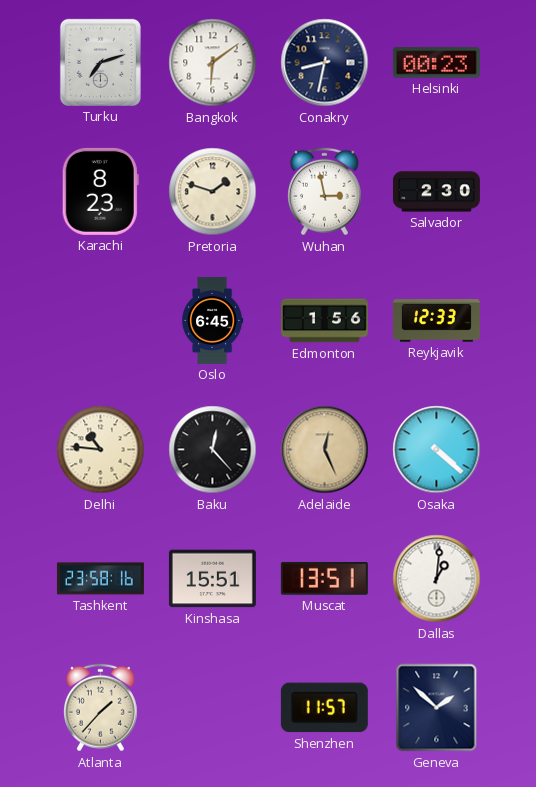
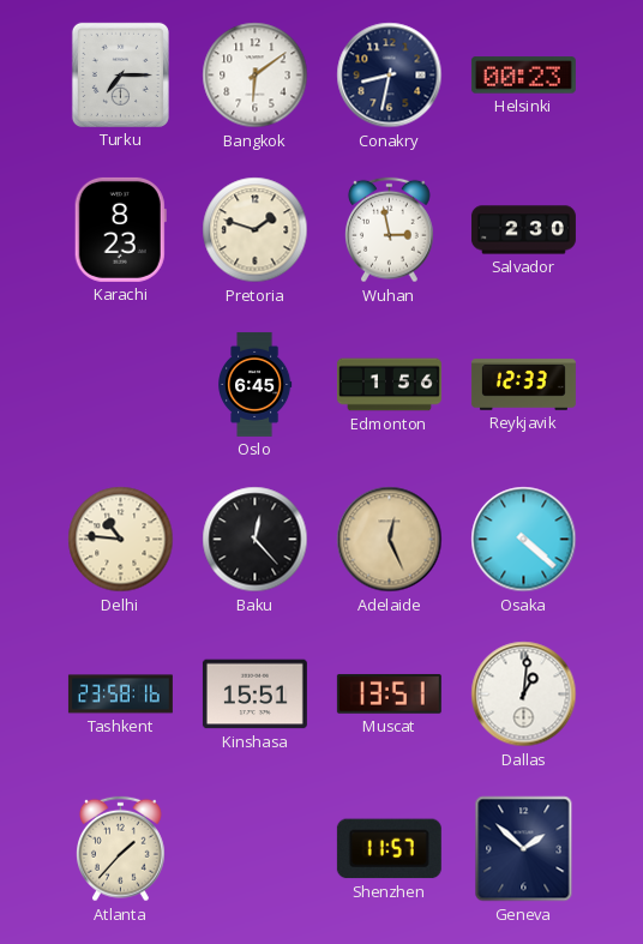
Turku: 7:12 -> 7:15
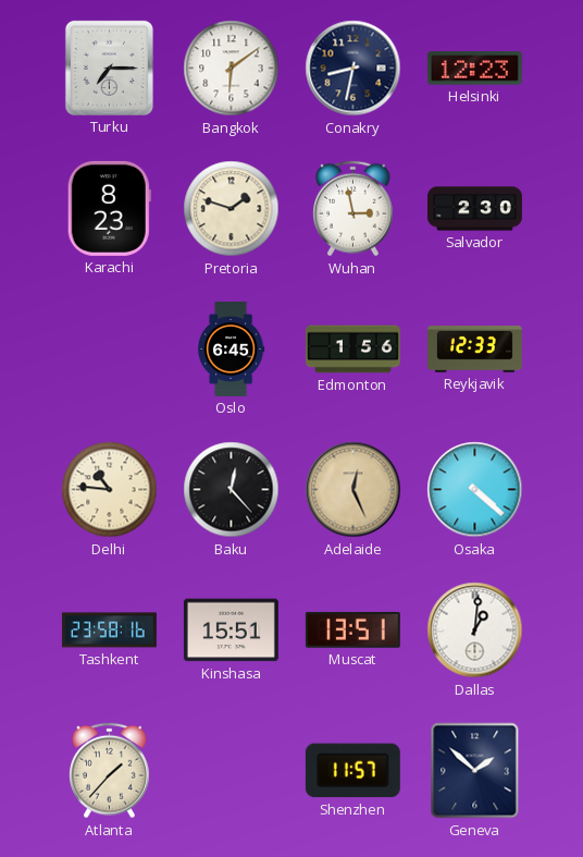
Helsinki: 00:23 -> 12:23
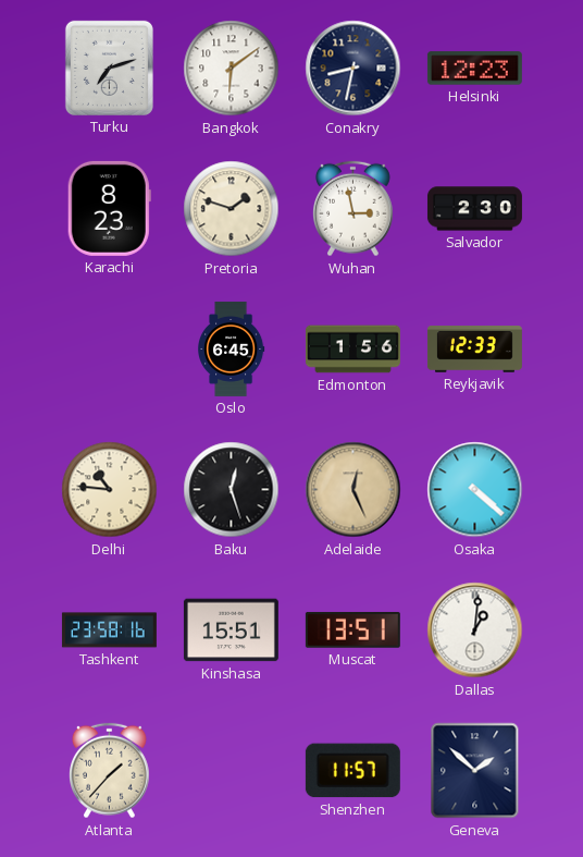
Turku: 7:15 -> 7:12
Baku: 12:23 -> 12:27
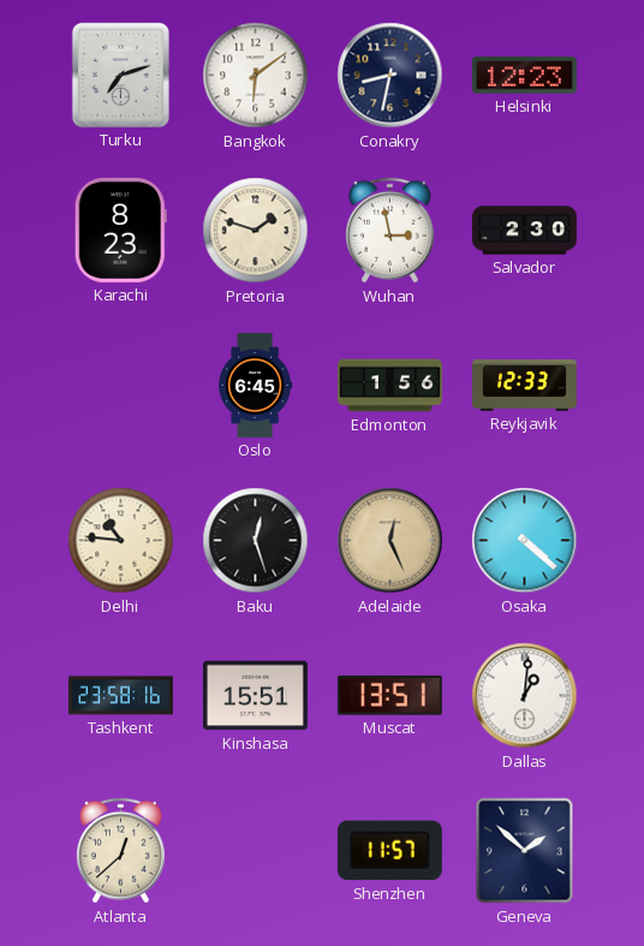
Atlanta: 1:37 -> 12:38
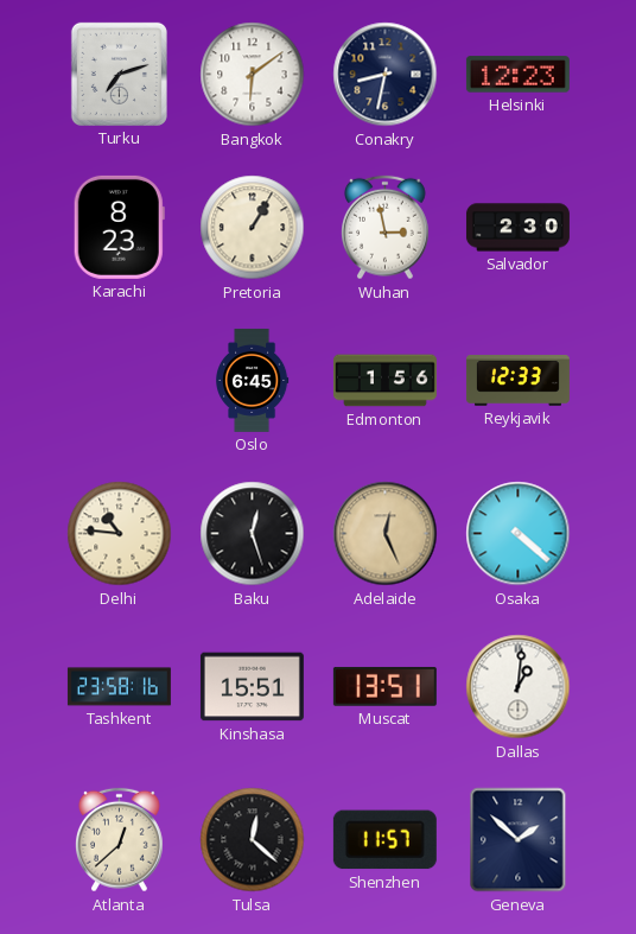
Pretoria: 1:48 -> 1:05
Tulsa: none -> 12:22
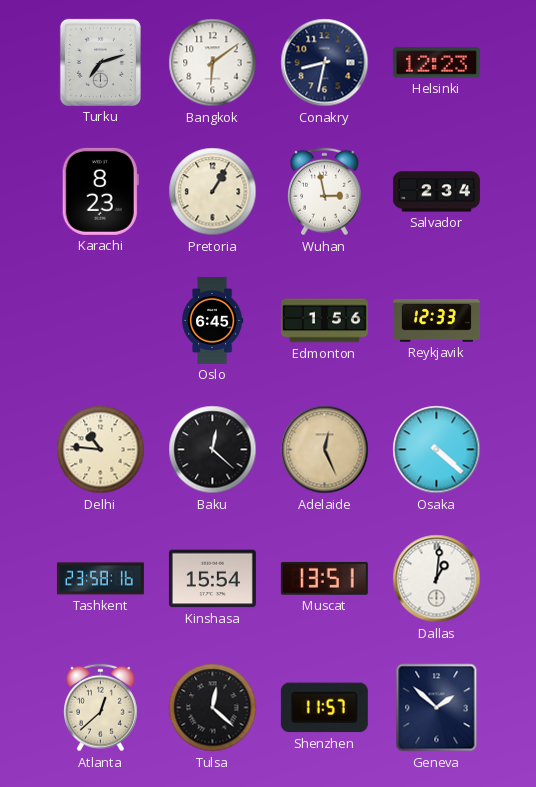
Salvador: 2:30 -> 2:34
Baku: 12:27 -> 12:22
Kinshasa: 15:51 -> 15:54
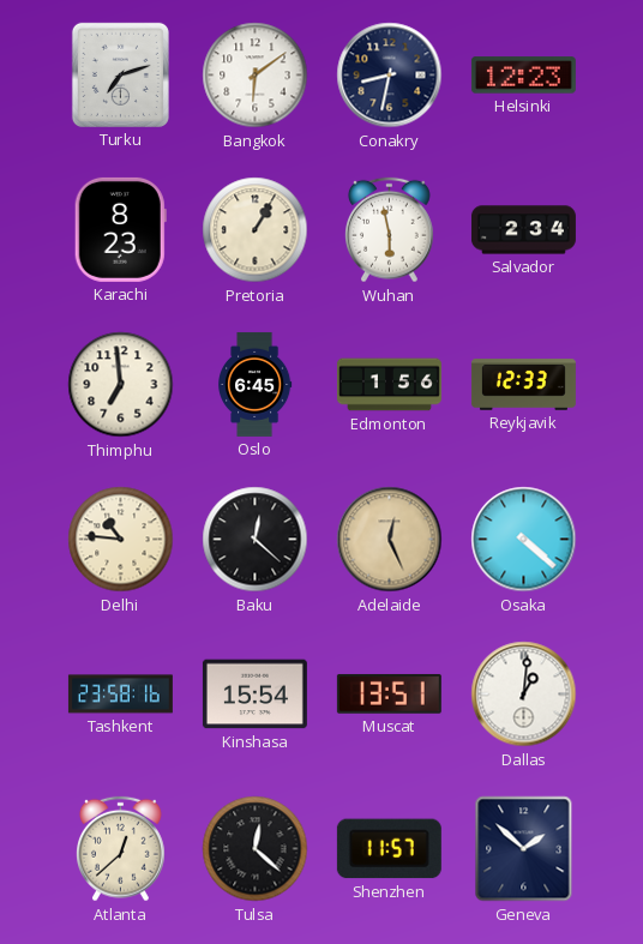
Wuhan: 2:58 -> 5:58
Thimphu: none -> 6:59
